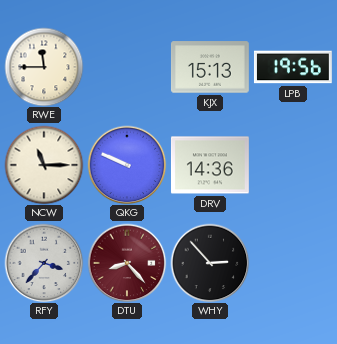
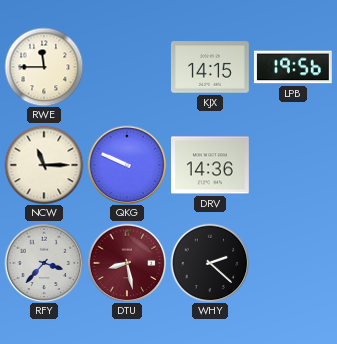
KJX: 15:13 -> 14:15
DTU: 8:23 -> 8:28
WHY: 2:53 -> 2:22
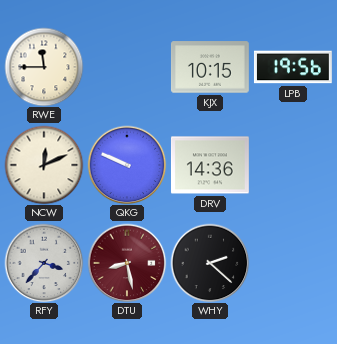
KJX: 14:15 -> 10:15
NCW: 11:15 -> 12:11
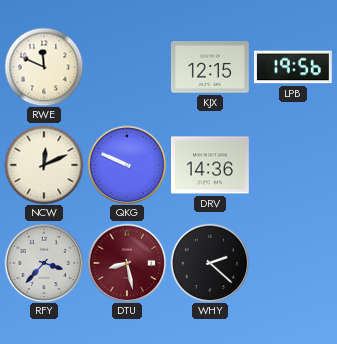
RWE: 11:45 -> 11:49
KJX: 10:15 -> 12:15
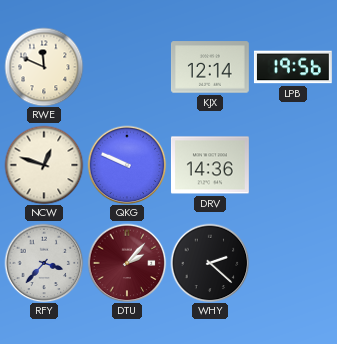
KJX: 12:15 -> 12:14
NCW: 12:11 -> 12:48
DTU: 8:28 -> 2:07
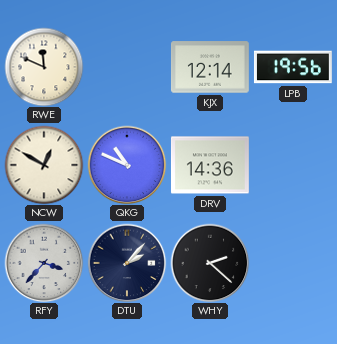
NCW: 12:48 -> 12:50
QKG: 9:49 -> 10:49
DTU dial: burgundy -> navy
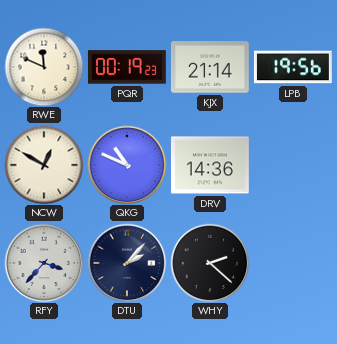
PQR: none -> 00:19
KJX: 12:14 -> 21:14
